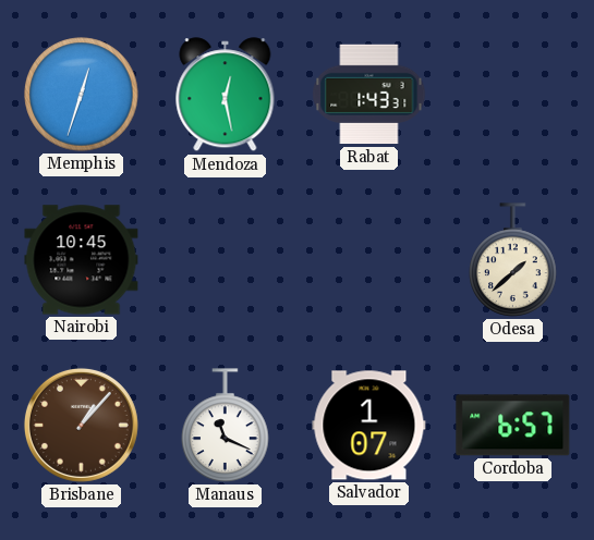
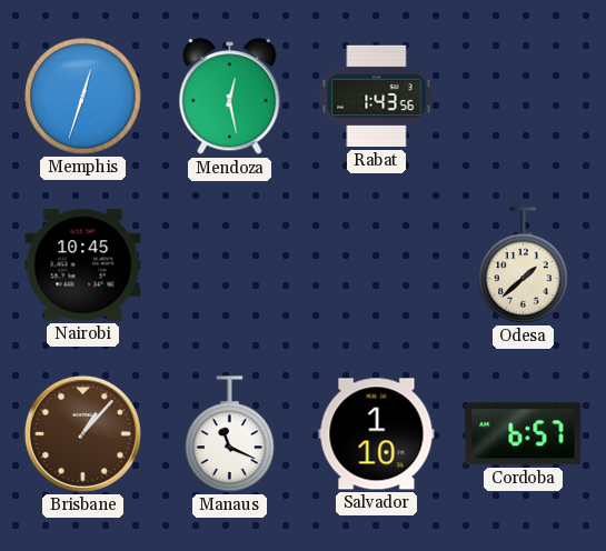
Rabat: 1:43:31 -> 1:43:56
Salvador: 1:07 -> 1:10
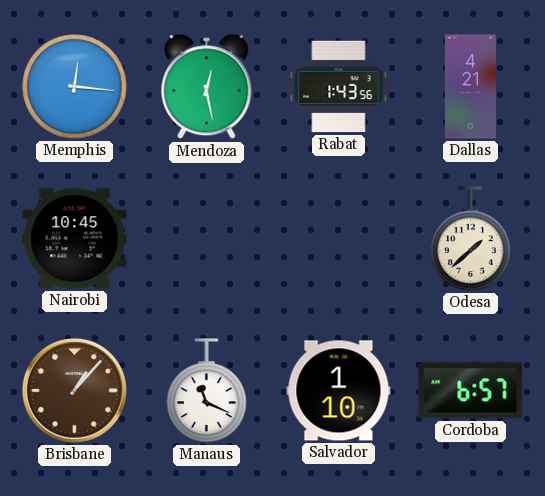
Memphis: 12:33 -> 12:16
Dallas: none -> 4:21
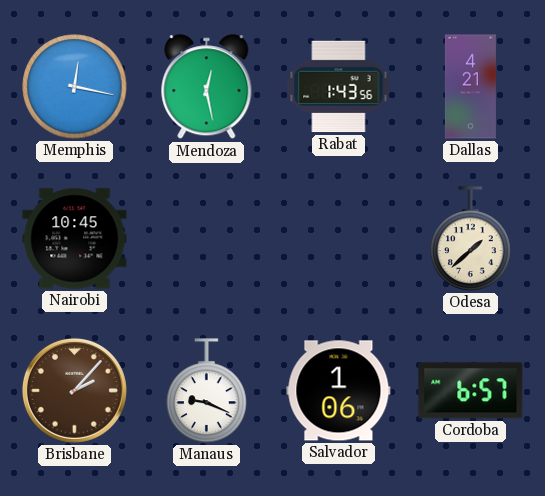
Memphis: 12:16 -> 12:17
Brisbane: 1:07 -> 2:07
Manaus: 11:19 -> 9:19
Salvador: 1:10 -> 1:06
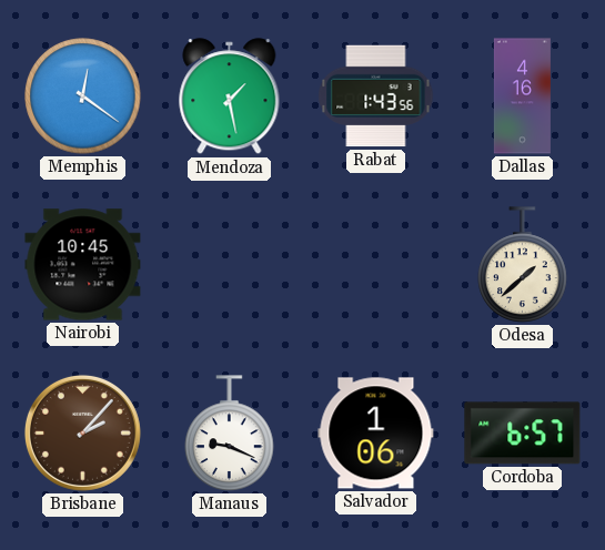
Memphis: 12:17 -> 12:21
Mendoza: 12:28 -> 1:28
Dallas: 4:21 -> 4:16
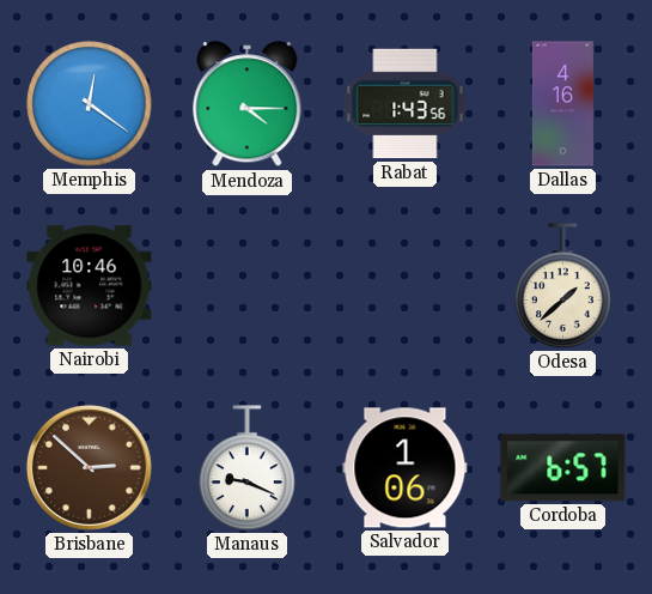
Mendoza: 1:28 -> 4:15
Nairobi: 10:45 -> 10:46
Brisbane: 2:07 -> 2:52
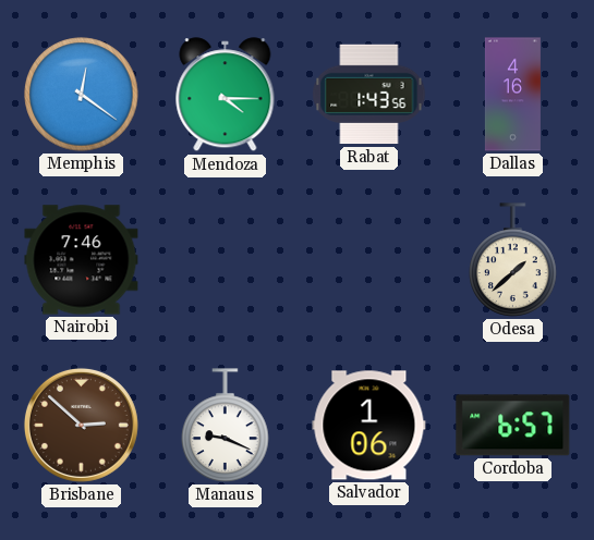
Nairobi: 10:46 -> 7:46
